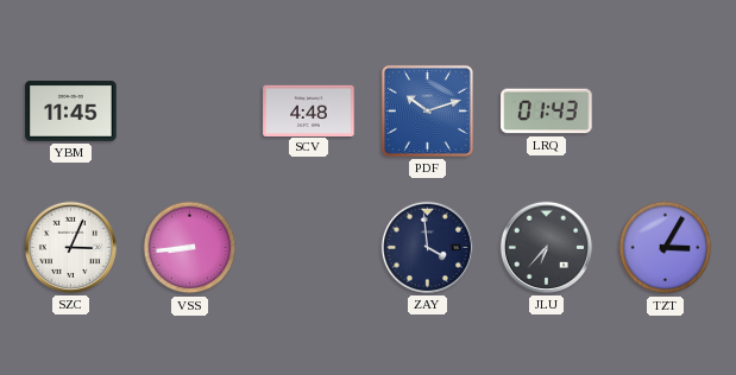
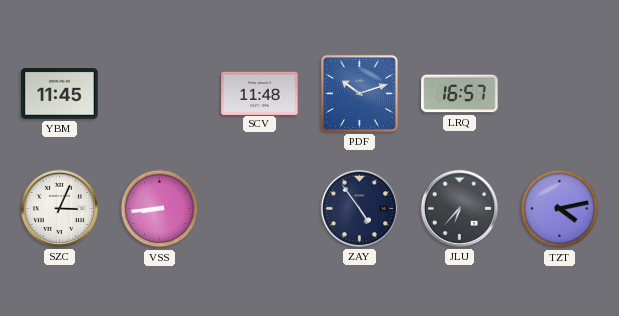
SCV: 4:48 -> 11:48
LRQ: 01:43 -> 16:57
ZAY: 3:59 -> 4:54
TZT: 3:05 -> 4:13
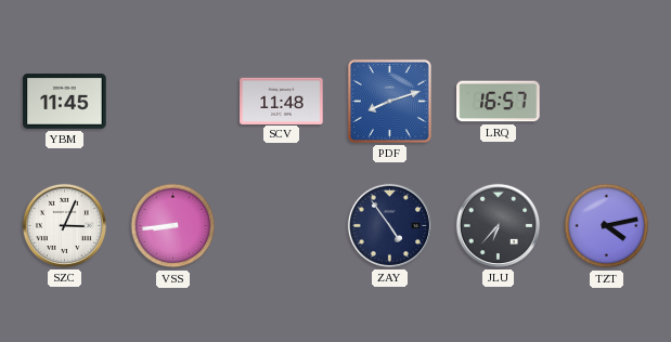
PDF: 10:12 -> 8:12
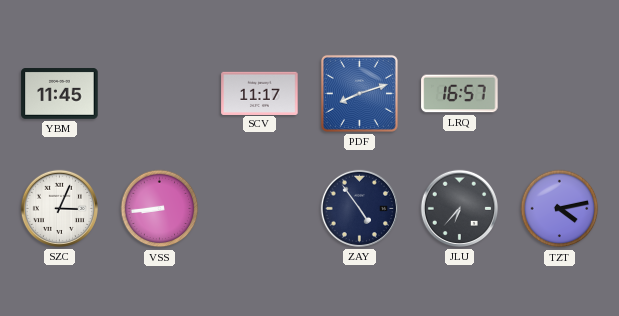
SCV: 11:48 -> 11:17
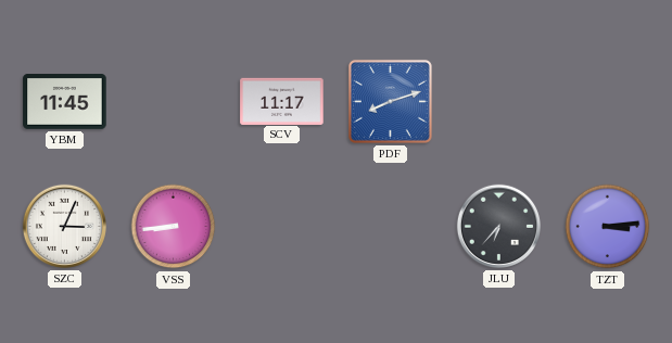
LRQ: 16:57 -> none
ZAY: 4:54 -> none
TZT: 4:13 -> 3:14
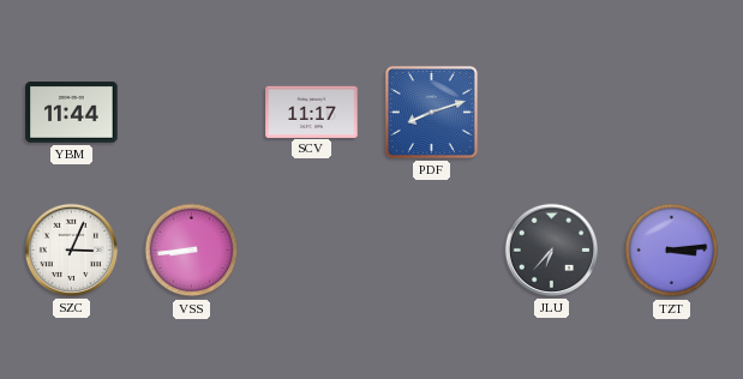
YBM: 11:45 -> 11:44
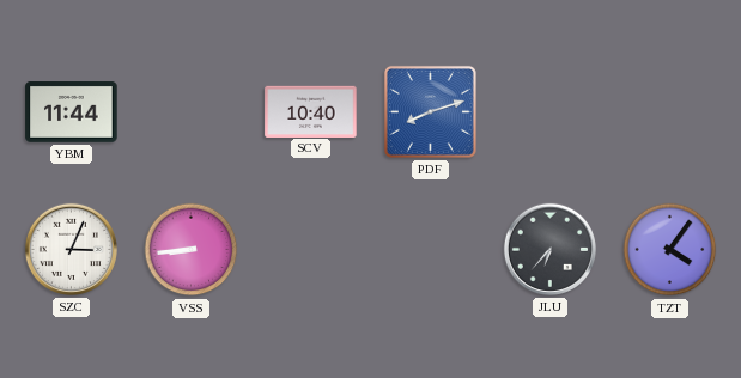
SCV: 11:17 -> 10:40
TZT: 3:14 -> 4:06
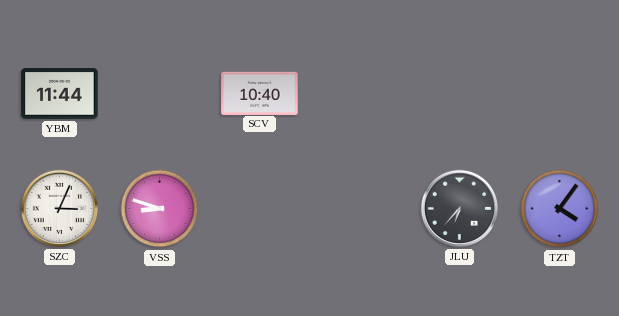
PDF: 8:12 -> none
VSS: 8:44 -> 8:48
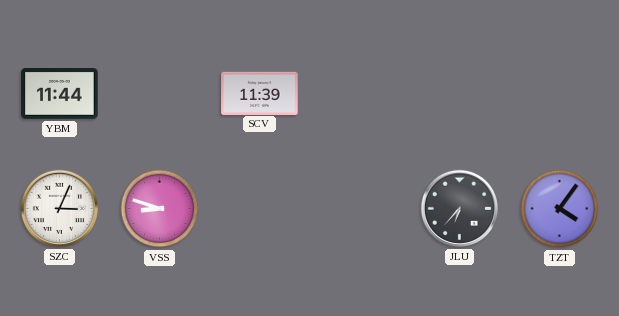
SCV: 10:40 -> 11:39
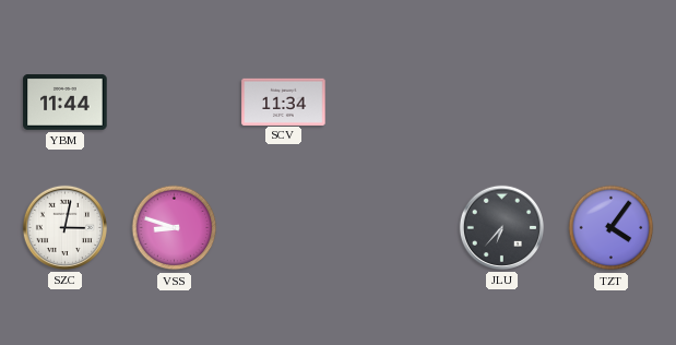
SCV: 11:39 -> 11:34
SZC: 3:04 -> 3:02
